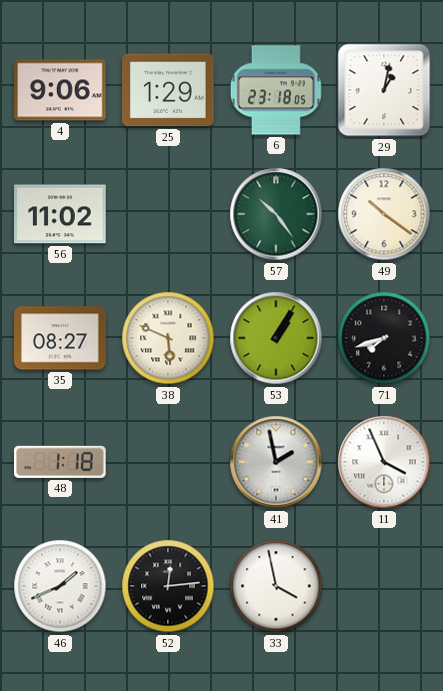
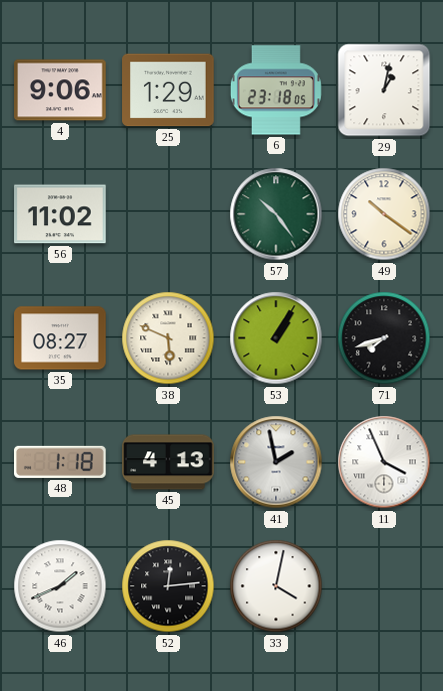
45: none -> 4:13
33: 3:58 -> 4:02
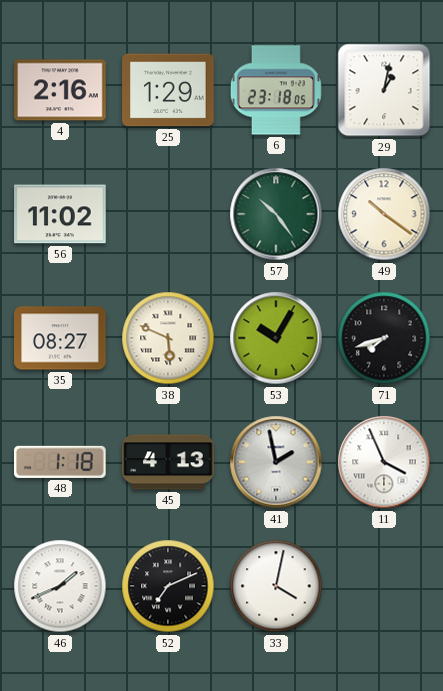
4: 9:06 -> 2:16
53: 1:05 -> 10:05
52: 12:14 -> 7:11
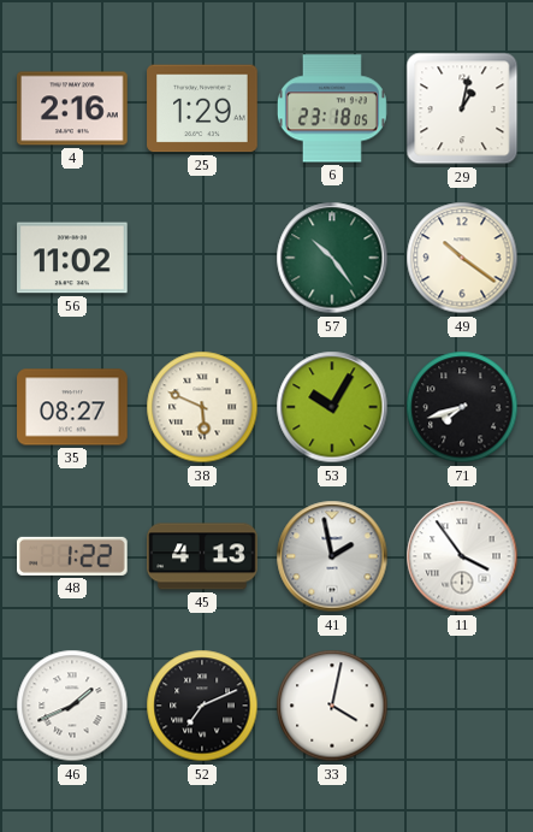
48: 1:18 -> 1:22
11: 3:56 -> 3:54
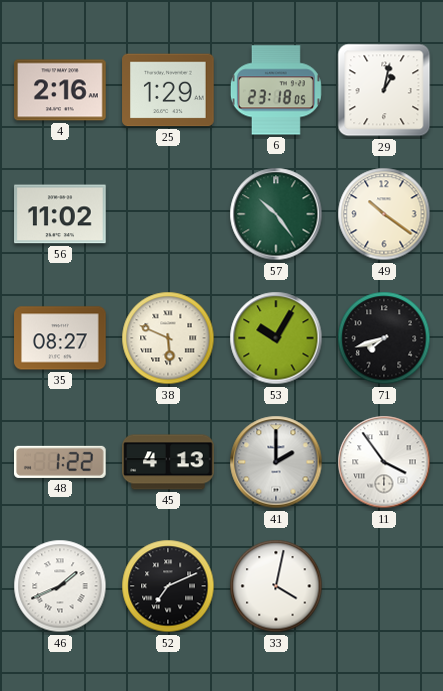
41: 1:58 -> 2:00
